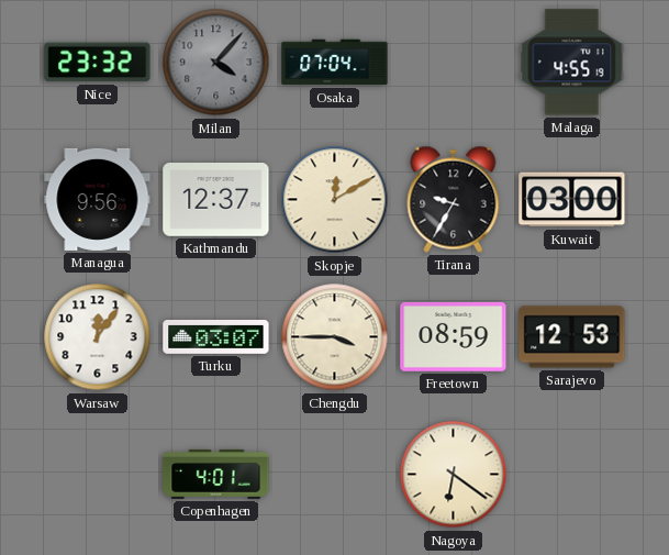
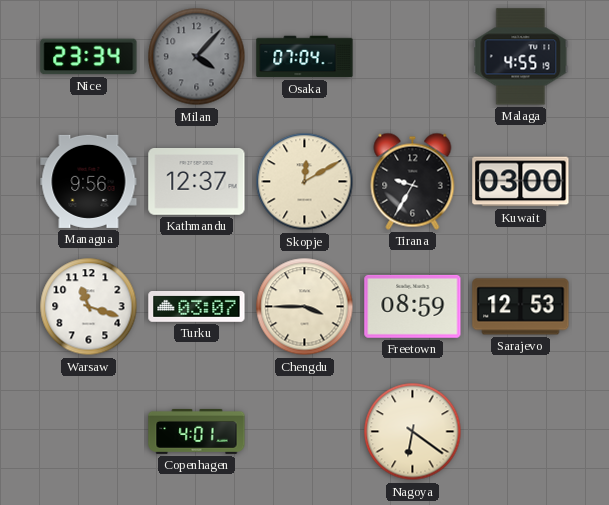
Nice: 23:32 -> 23:34
Warsaw: 12:06 -> 11:18
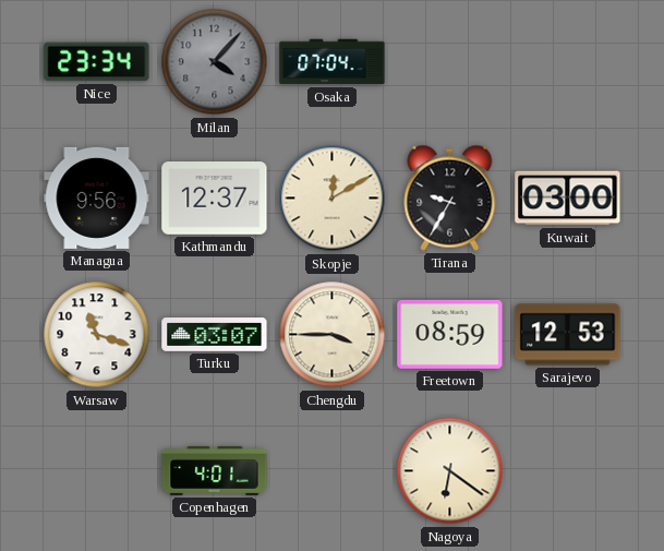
Malaga: 4:55 -> none
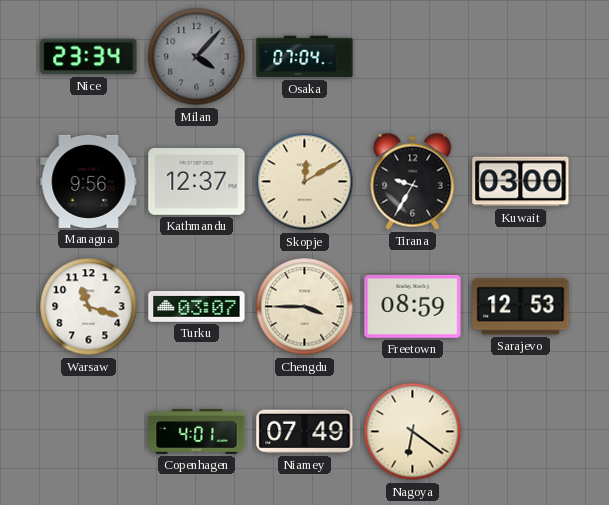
Niamey: none -> 07:49
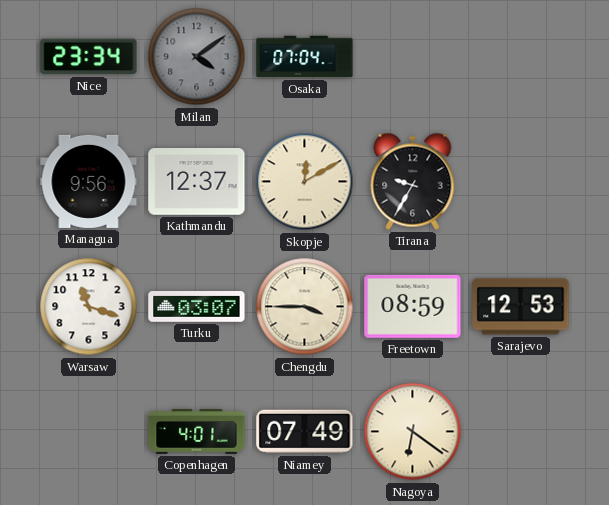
Milan: 4:07 -> 4:09
Kuwait: 03:00 -> none
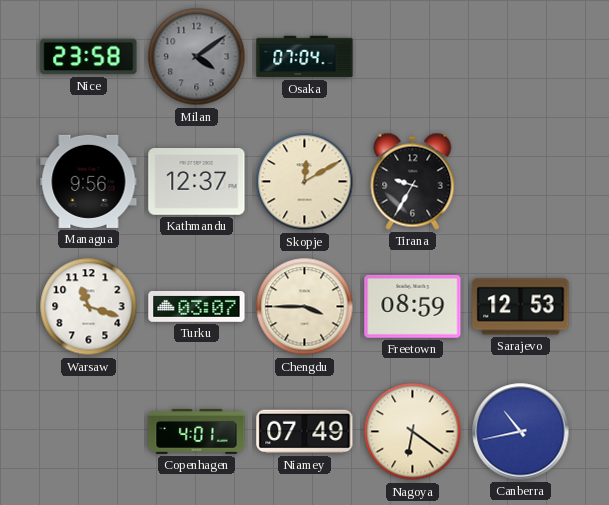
Nice: 23:34 -> 23:58
Canberra: none -> 10:43
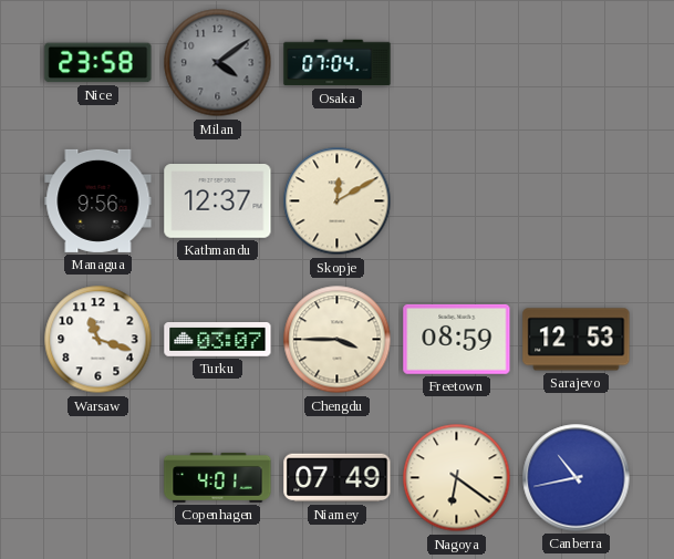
Tirana: 9:35 -> none
